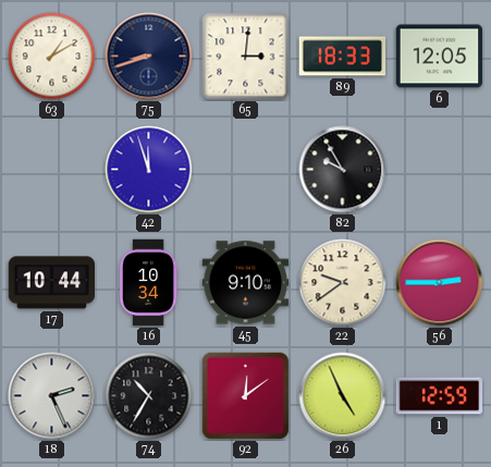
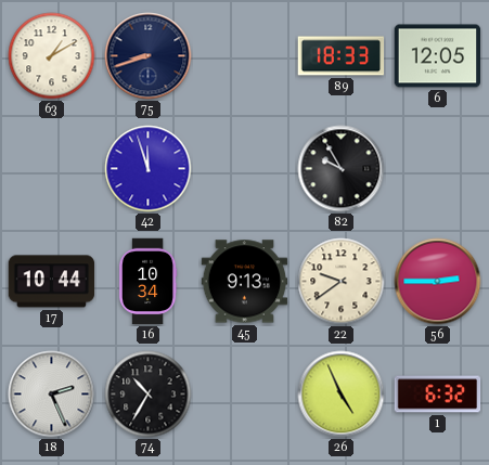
65: 3:01 -> none
45: 9:10 -> 9:13
92: 12:09 -> none
1: 12:59 -> 6:32
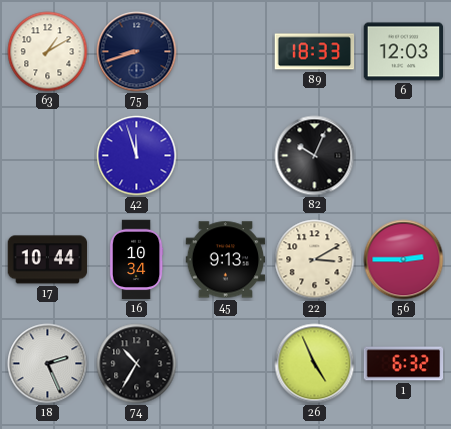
6: 12:05 -> 12:03
82: 9:55 -> 10:04
22: 9:39 -> 3:10
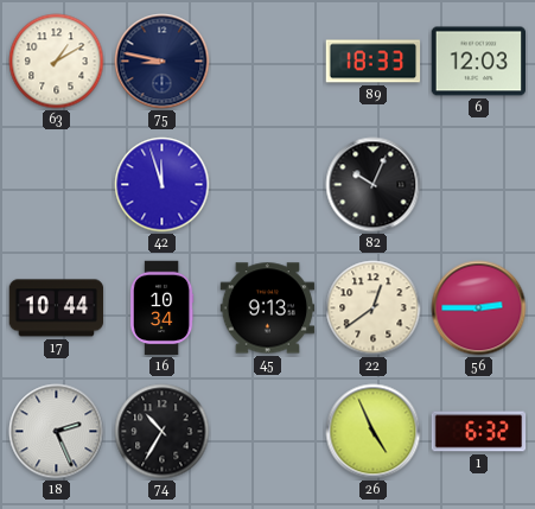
75: 8:42 -> 8:47
22: 3:10 -> 12:39
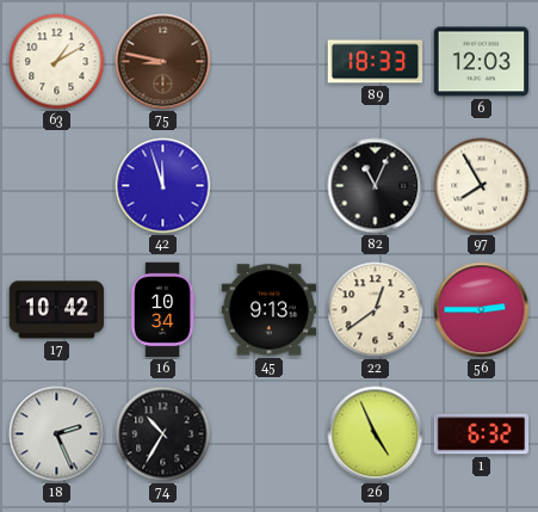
75 dial: navy -> brown
82: 10:04 -> 11:04
97: none -> 7:55
17: 10:44 -> 10:42
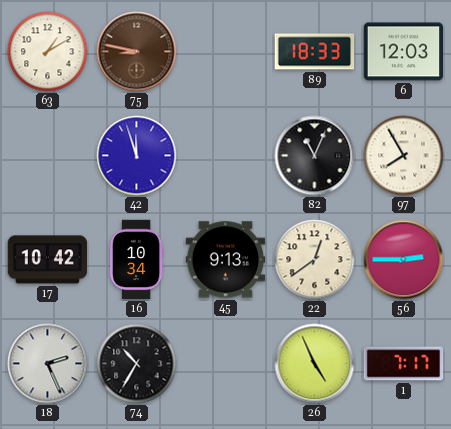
1: 6:32 -> 7:17
